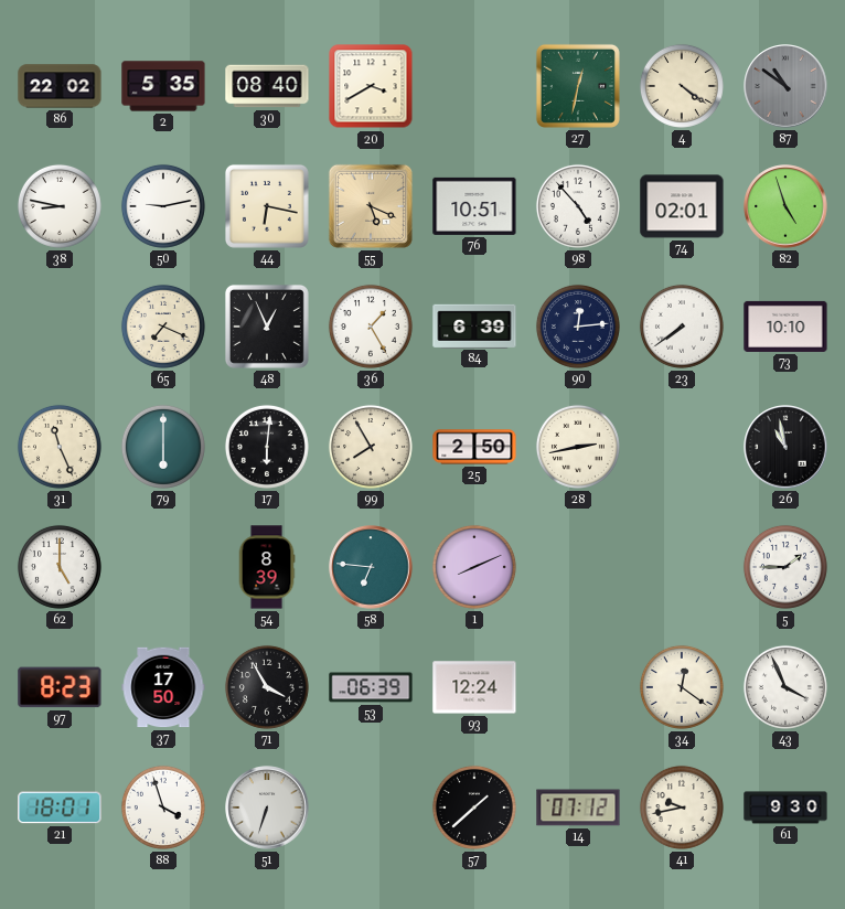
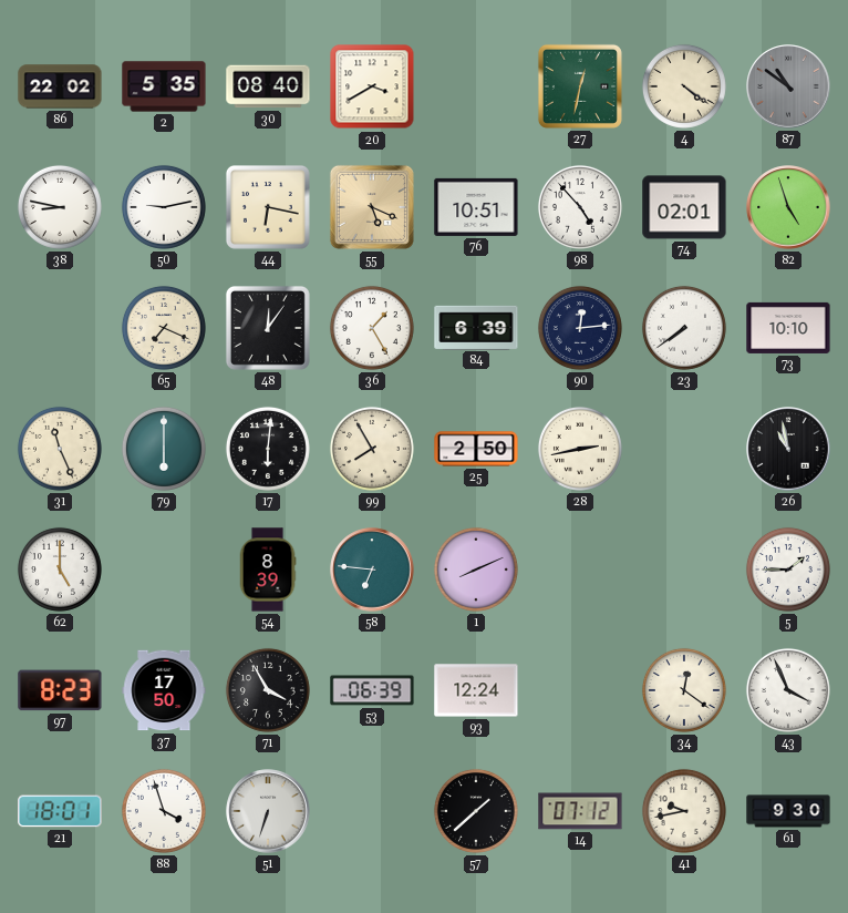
48: 12:56 -> 12:06
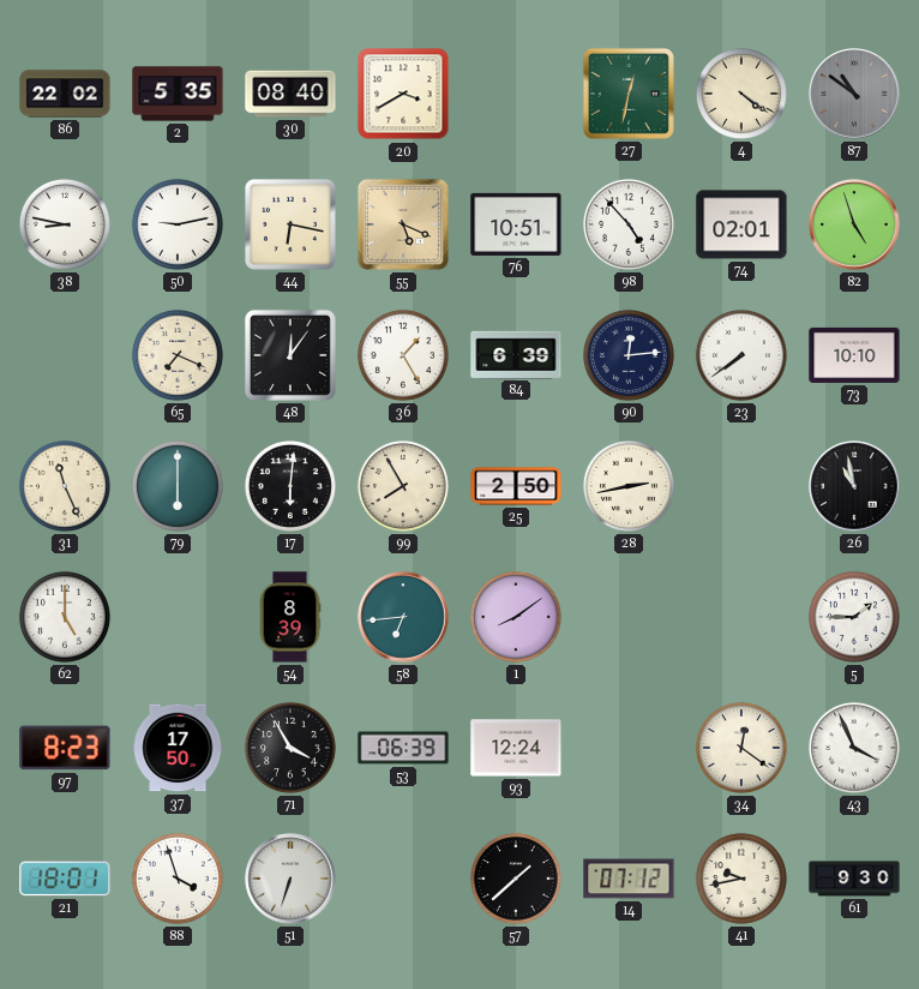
58: 6:46 -> 6:44
1: 8:11 -> 8:09
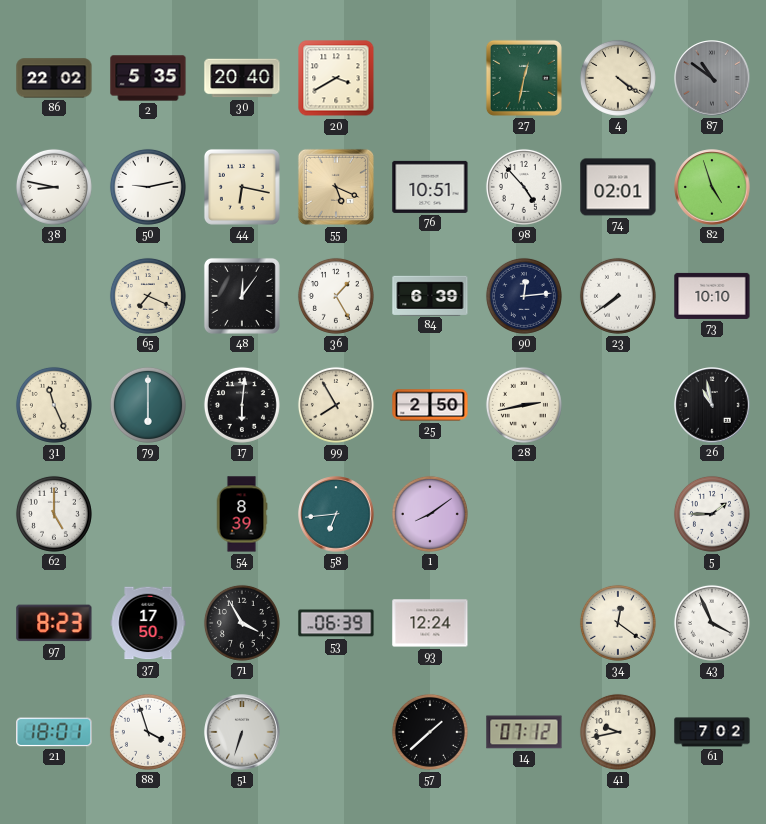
30: 08:40 -> 20:40
61: 9:30 -> 7:02
